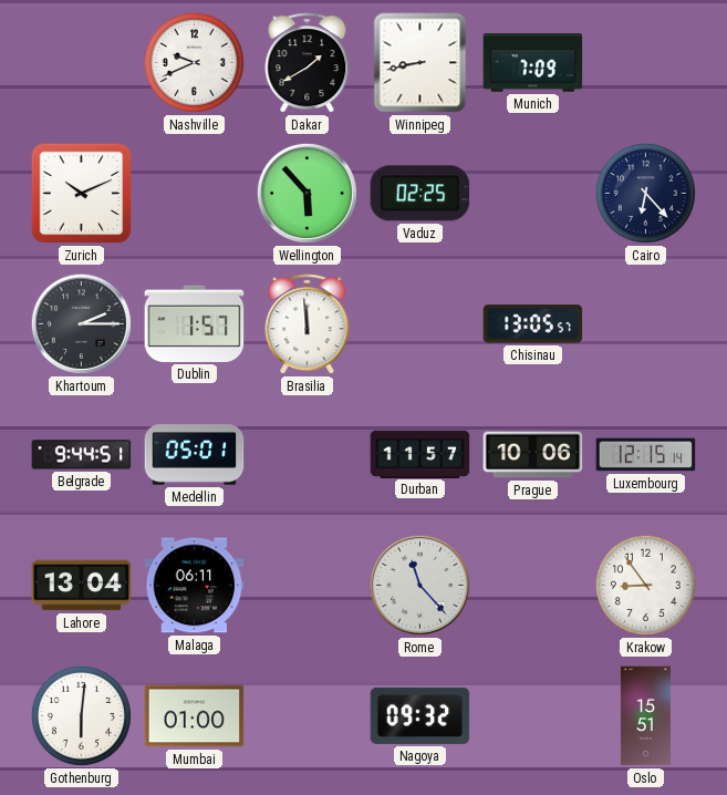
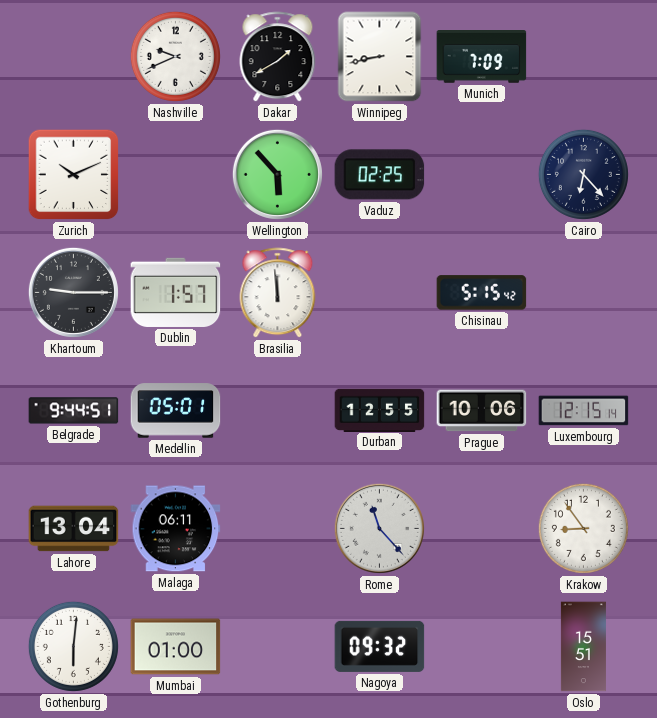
Khartoum: 2:15 -> 9:15
Chisinau: 13:05 -> 5:15
Durban: 11:57 -> 12:55
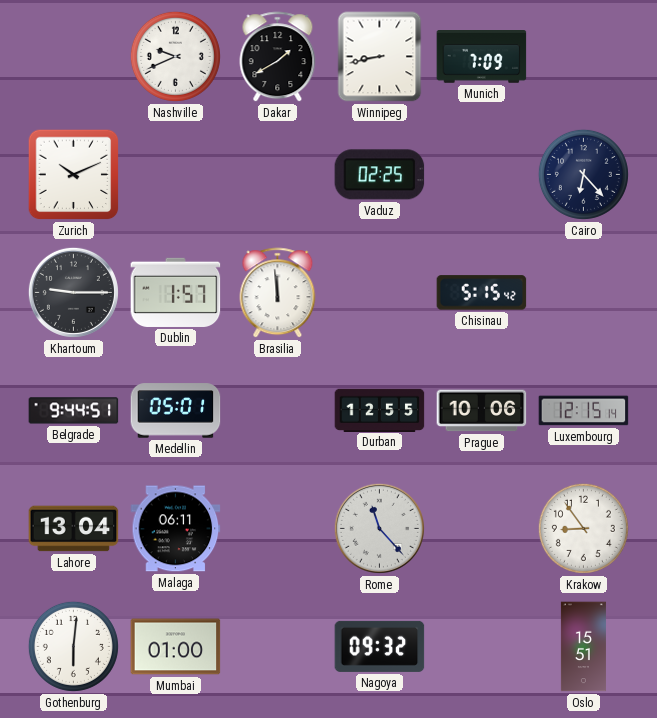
Wellington: 5:53 -> none
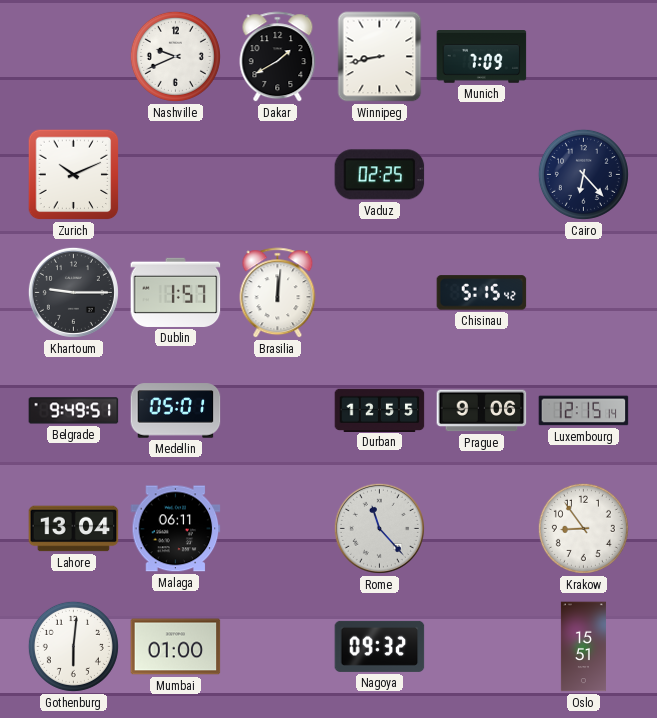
Brasilia: 11:59 -> 12:01
Belgrade: 9:44 -> 9:49
Prague: 10:06 -> 9:06
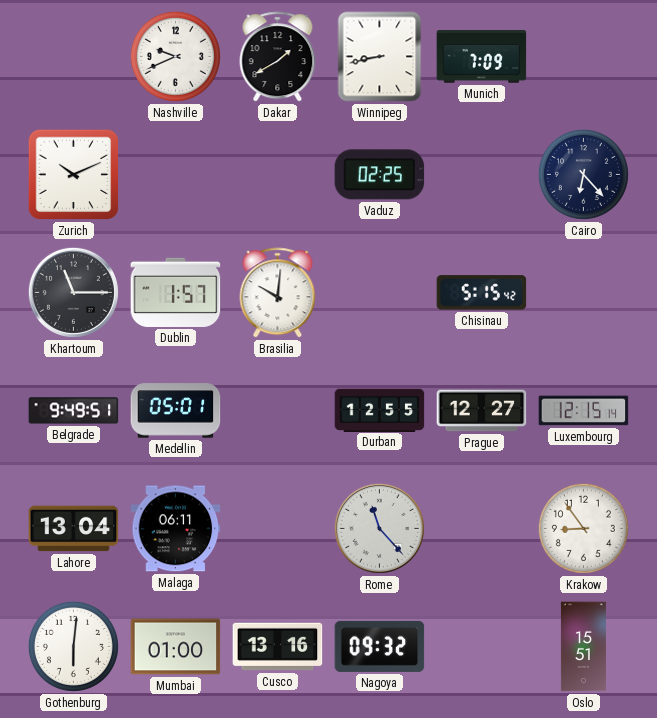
Khartoum: 9:15 -> 11:15
Brasilia: 12:01 -> 10:01
Prague: 9:06 -> 12:27
Cusco: none -> 13:16
